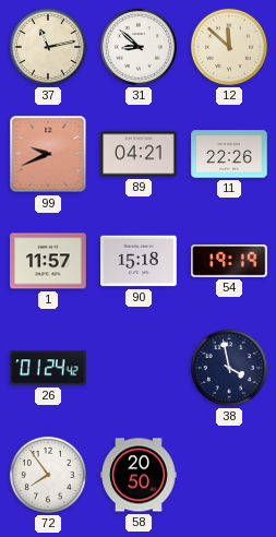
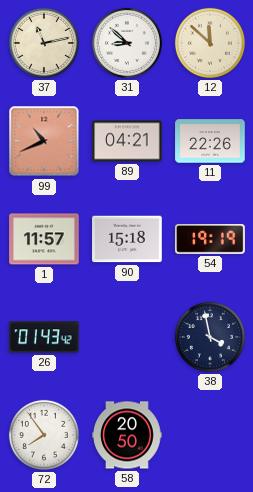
99: 9:41 -> 10:41
26: 01:24 -> 01:43
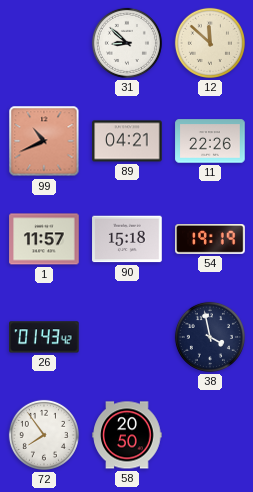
37: 11:13 -> none
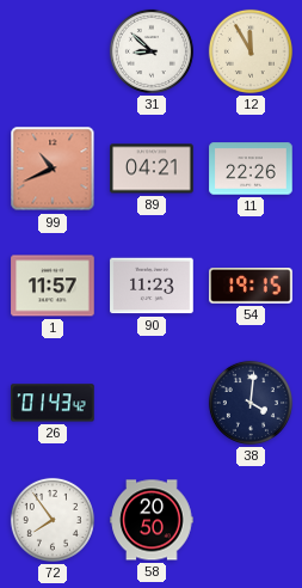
12: 11:52 -> 11:55
90: 15:18 -> 11:23
54: 19:19 -> 19:15
38: 3:58 -> 4:01
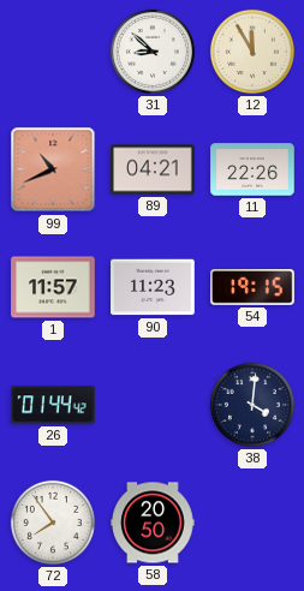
26: 01:43 -> 01:44
